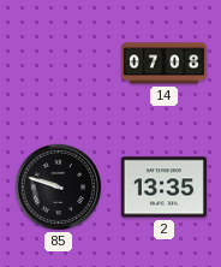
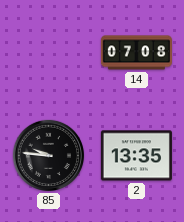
85: 9:48 -> 9:46
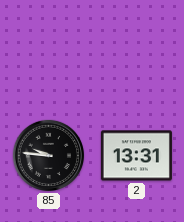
14: 07:08 -> none
2: 13:35 -> 13:31
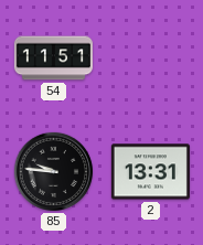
54: none -> 11:51
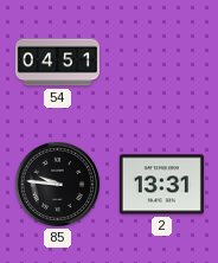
54: 11:51 -> 04:51
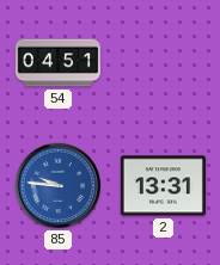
85 dial: black -> blue
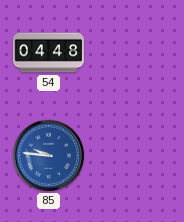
54: 04:51 -> 04:48
2: 13:31 -> none
